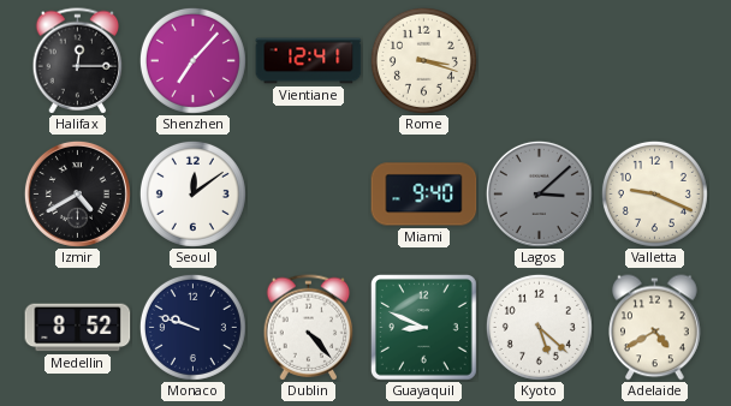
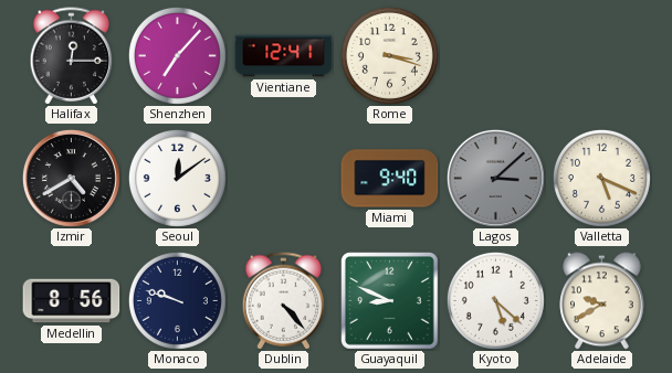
Valletta: 9:19 -> 5:19
Medellin: 8:52 -> 8:56
Adelaide: 4:40 -> 9:40
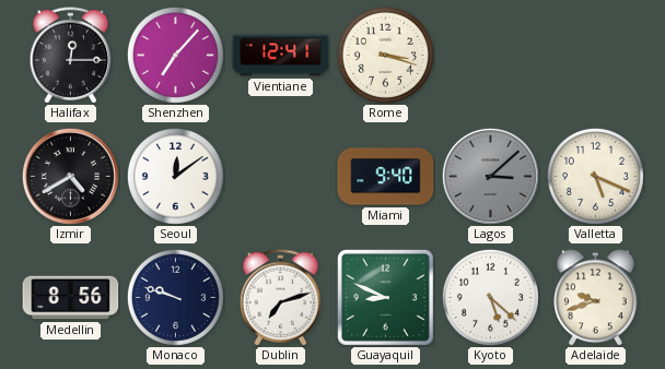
Dublin: 4:23 -> 7:12
Adelaide: 9:40 -> 9:42
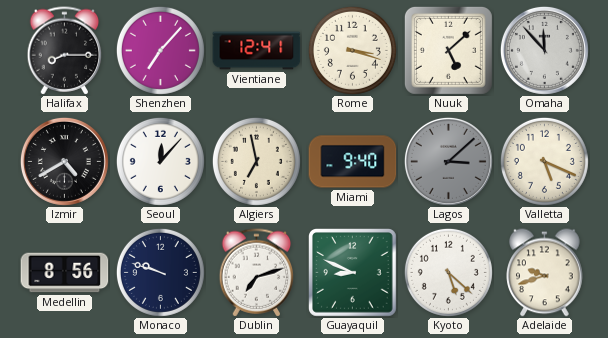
Halifax: 12:15 -> 8:15
Nuuk: none -> 5:08
Omaha: none -> 11:53
Seoul: 12:09 -> 12:07
Algiers: none -> 6:58
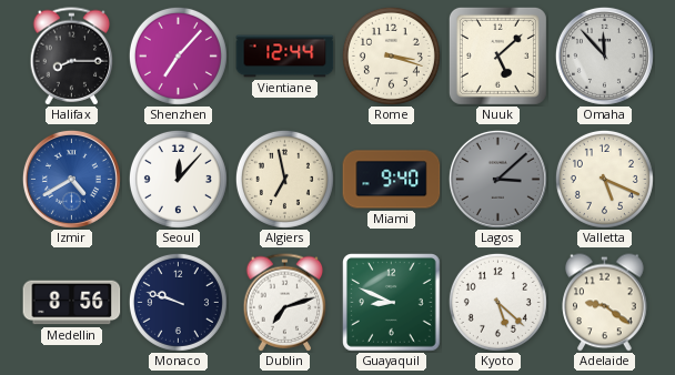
Vientiane: 12:41 -> 12:44
Izmir dial: black -> blue
Adelaide: 9:42 -> 9:21
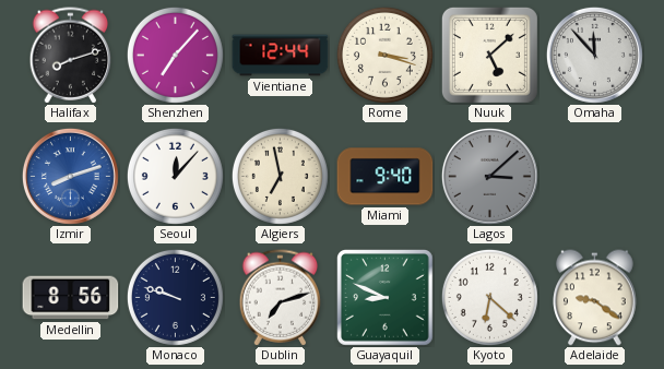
Halifax: 8:15 -> 8:12
Izmir: 4:40 -> 8:12
Valletta: 5:19 -> none
Kyoto: 5:22 -> 6:22
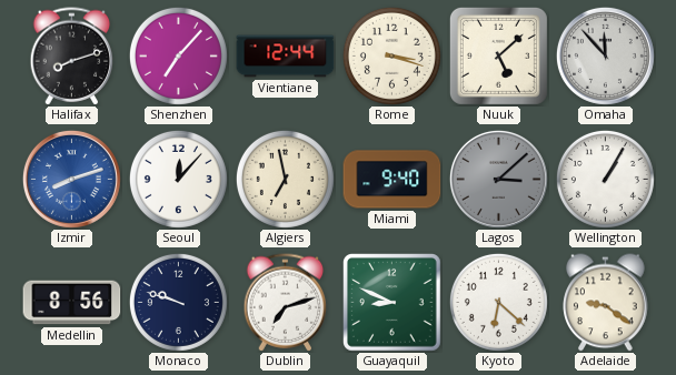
Wellington: none -> 1:05
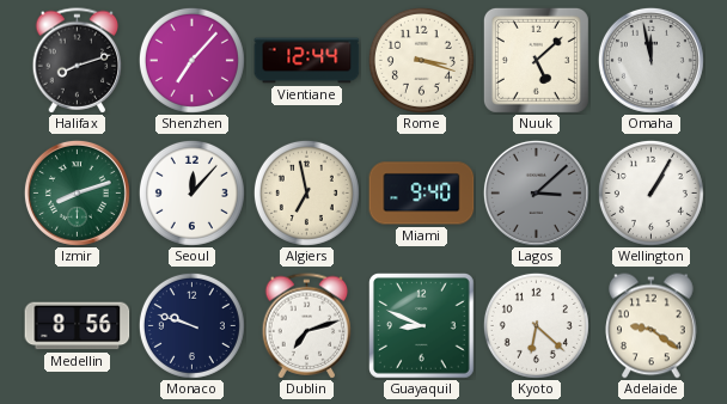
Omaha: 11:53 -> 11:58
Izmir dial: blue -> green
